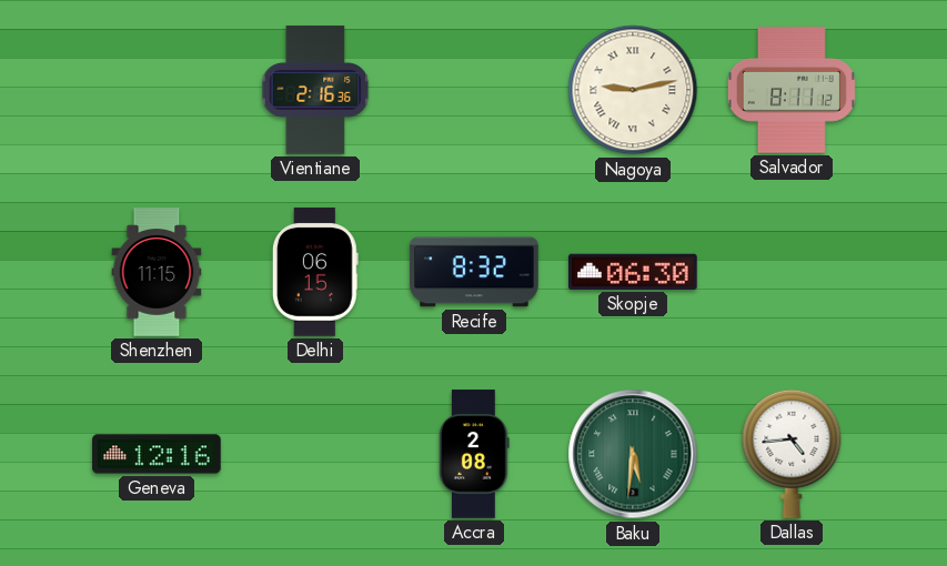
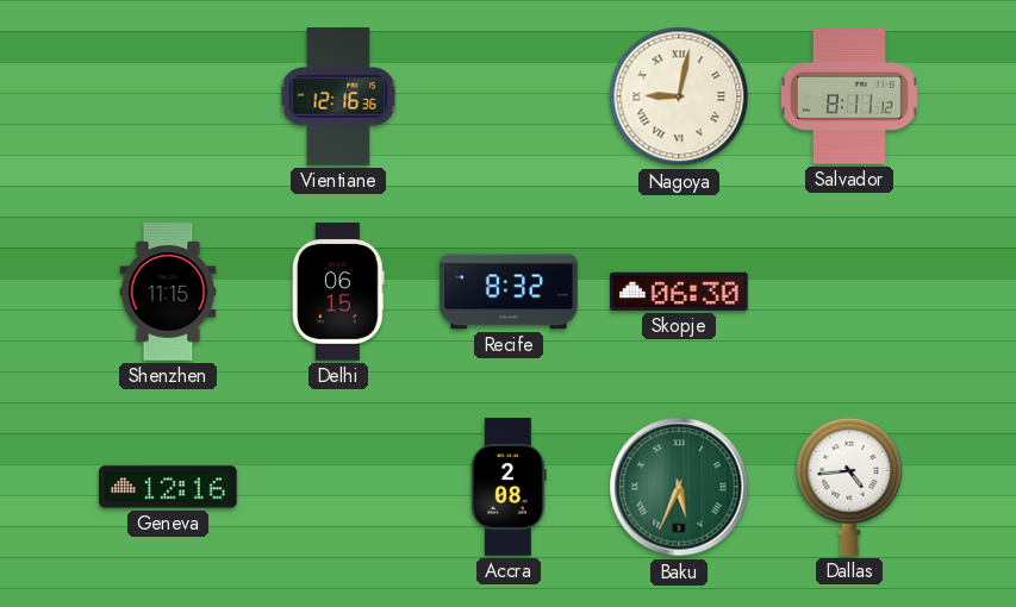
Vientiane: 2:16 -> 12:16
Nagoya: 9:13 -> 9:02
Baku: 5:31 -> 5:34
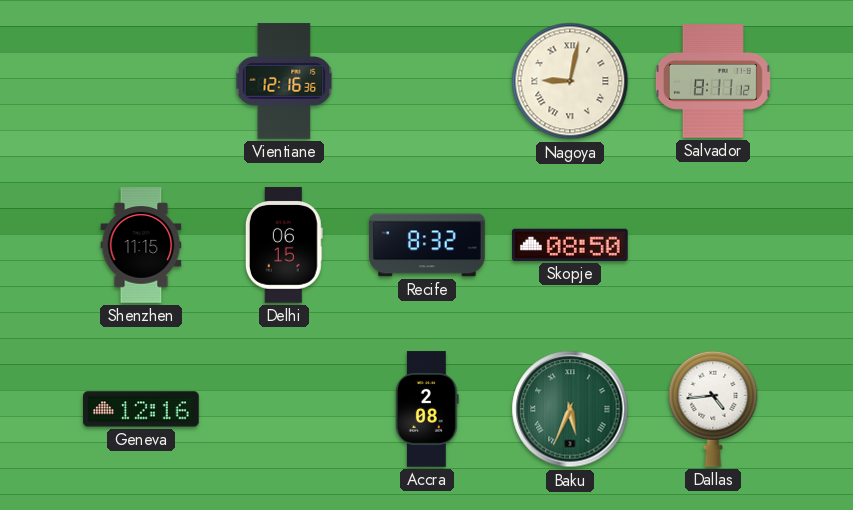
Skopje: 06:30 -> 08:50
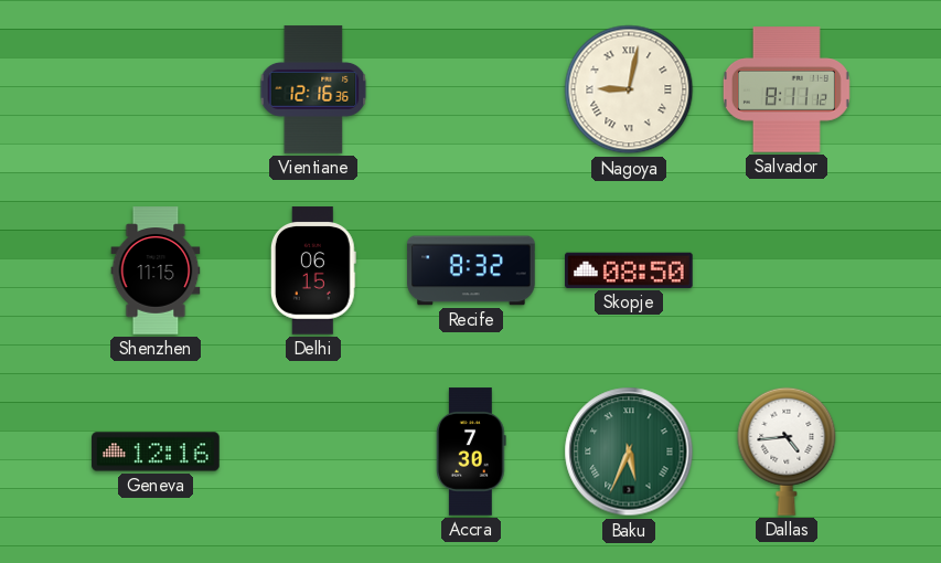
Accra: 2:08 -> 7:30
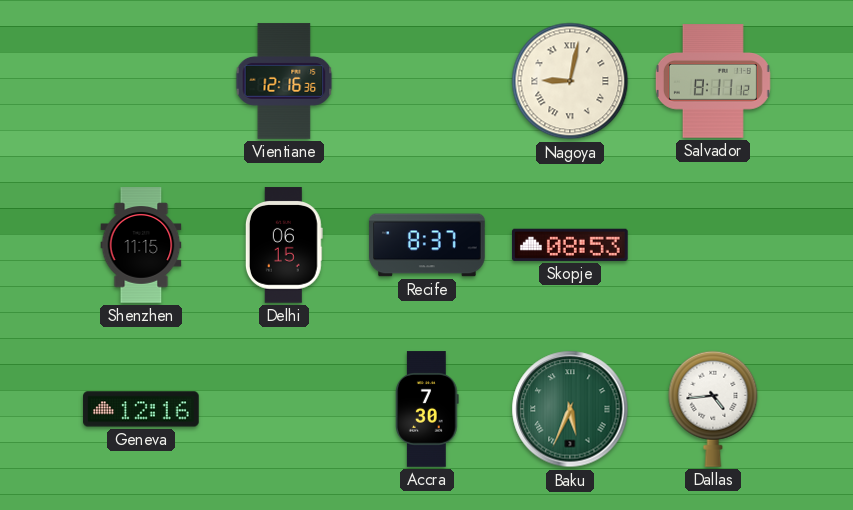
Recife: 8:32 -> 8:37
Skopje: 08:50 -> 08:53
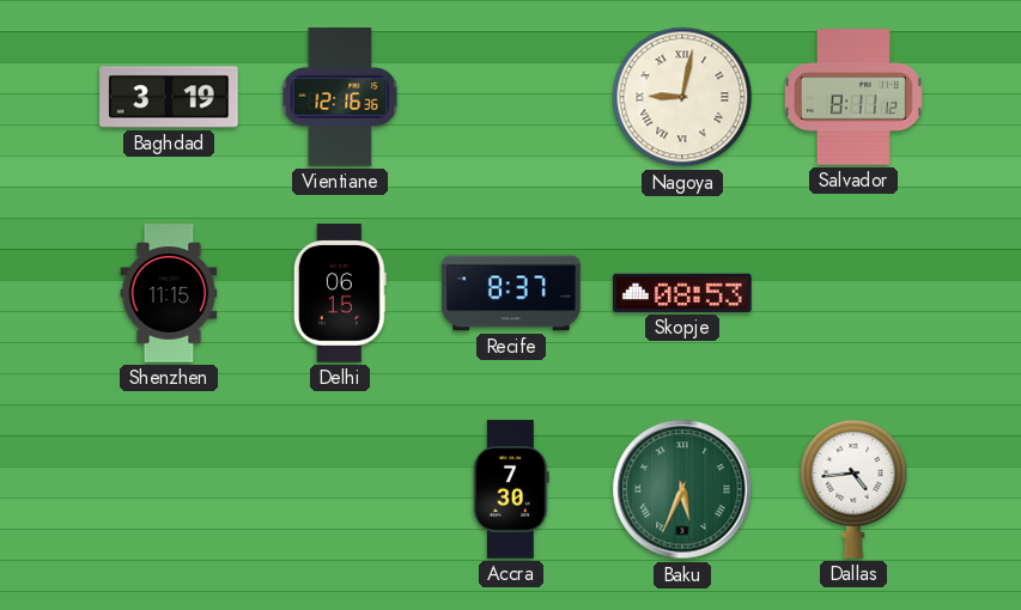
Baghdad: none -> 3:19
Geneva: 12:16 -> none
